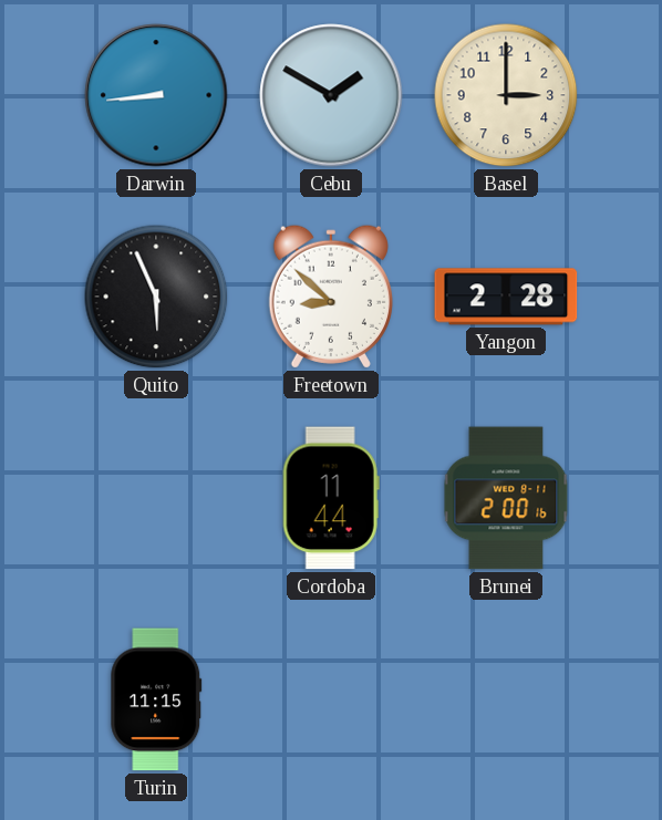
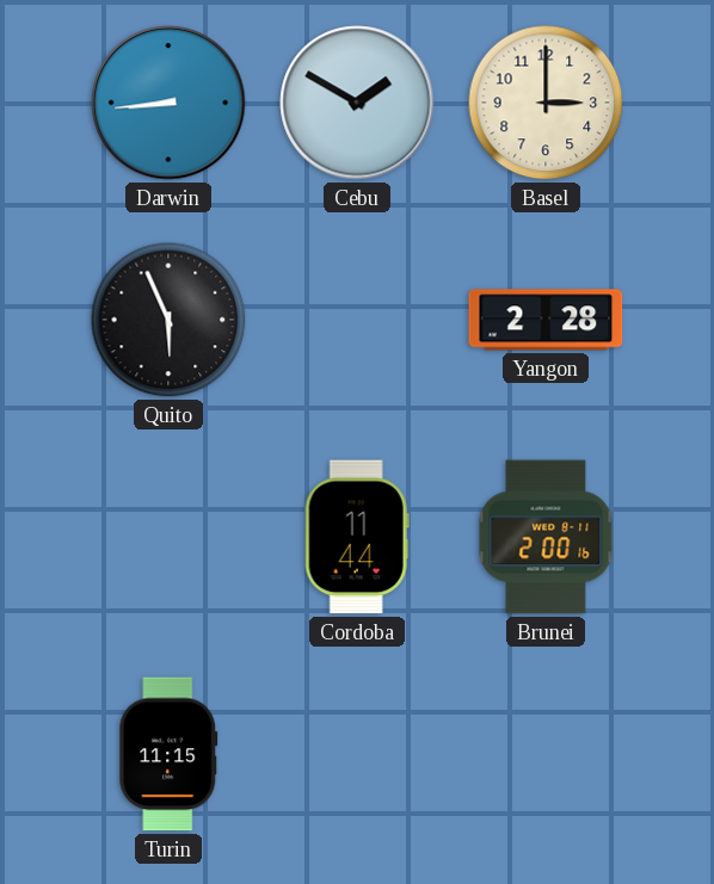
Freetown: 8:52 -> none
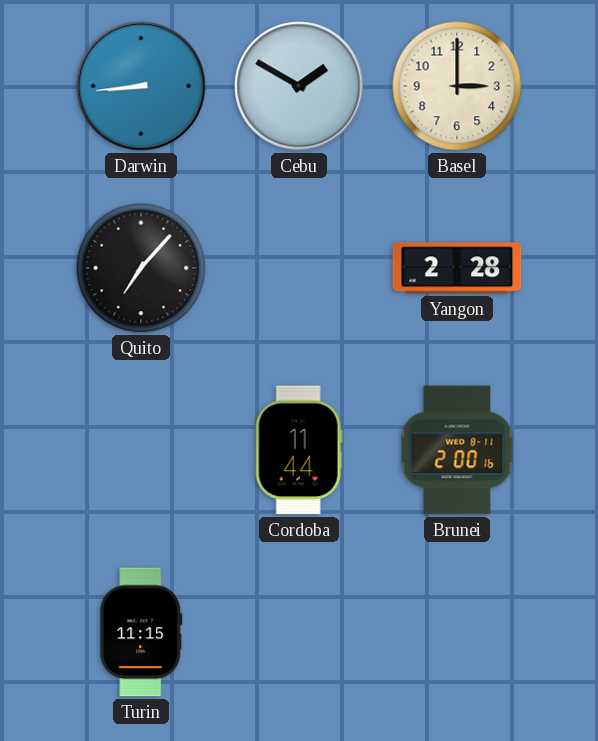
Quito: 5:56 -> 7:07
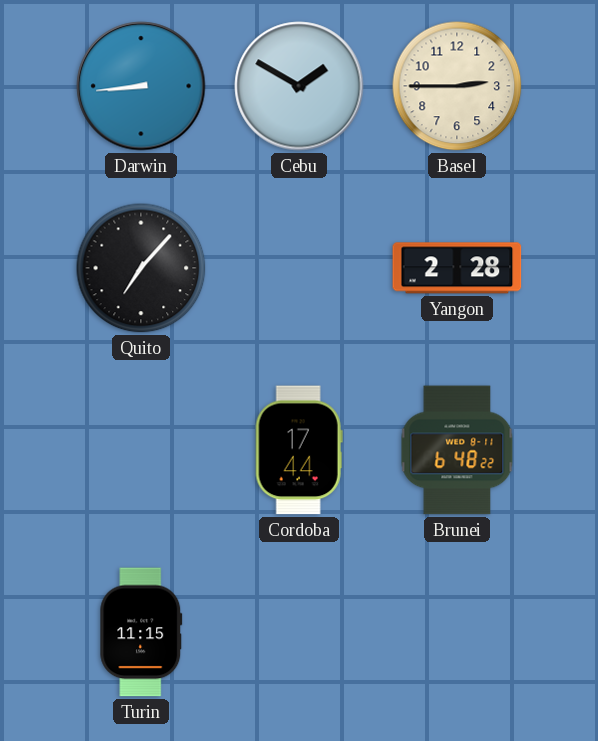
Basel: 3:00 -> 2:45
Cordoba: 11:44 -> 17:44
Brunei: 2:00 -> 6:48
